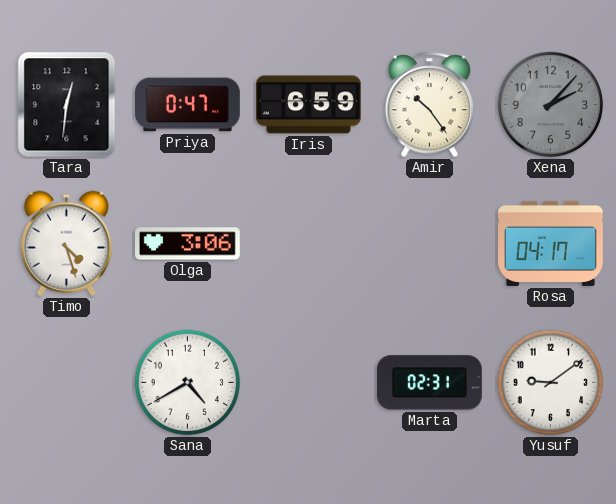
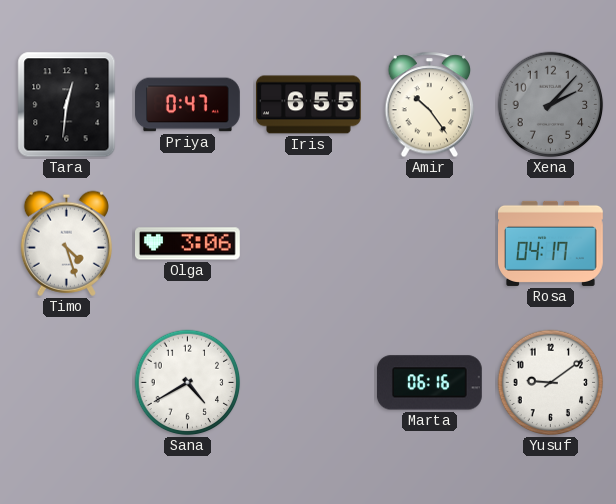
Iris: 6:59 -> 6:55
Marta: 02:31 -> 06:16
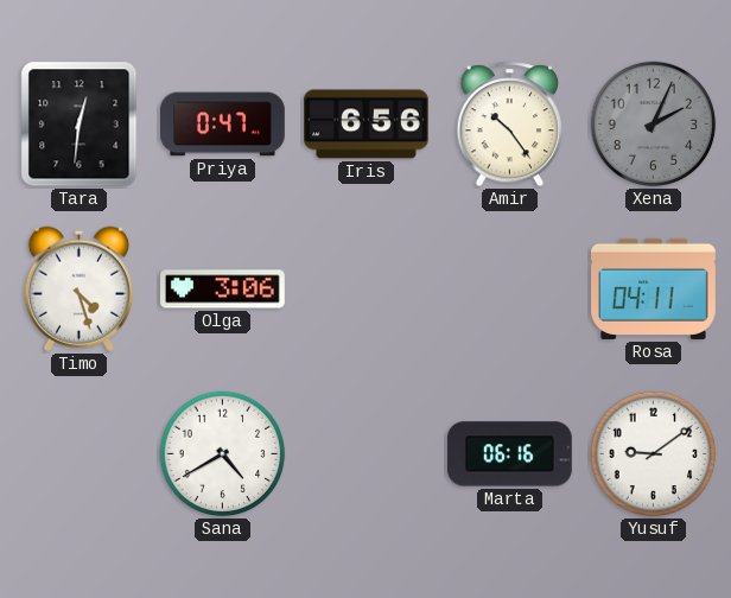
Iris: 6:55 -> 6:56
Xena: 2:07 -> 2:04
Rosa: 04:17 -> 04:11
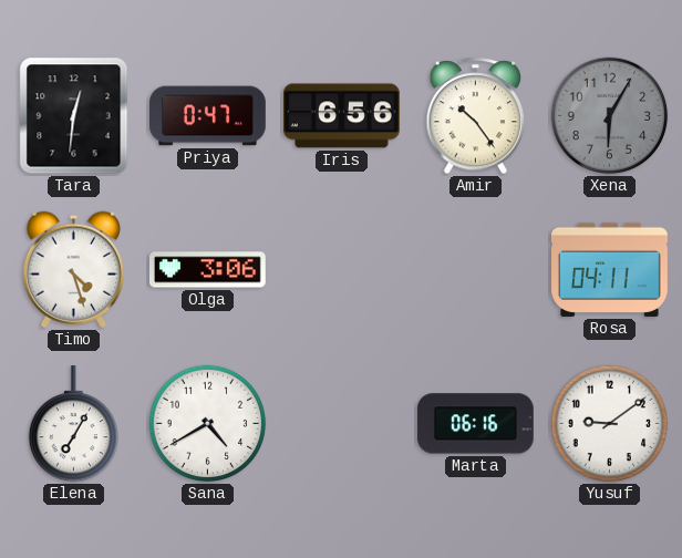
Xena: 2:04 -> 6:05
Elena: none -> 7:05
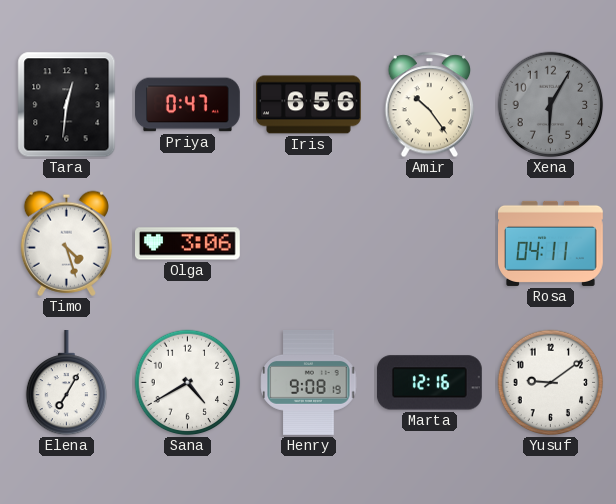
Henry: none -> 9:08
Marta: 06:16 -> 12:16
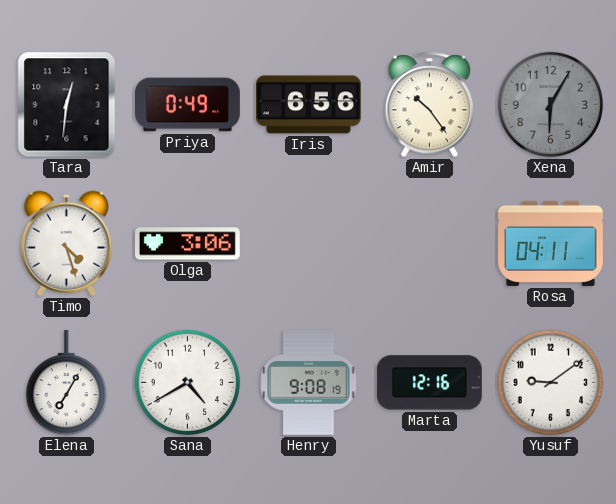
Priya: 0:47 -> 0:49
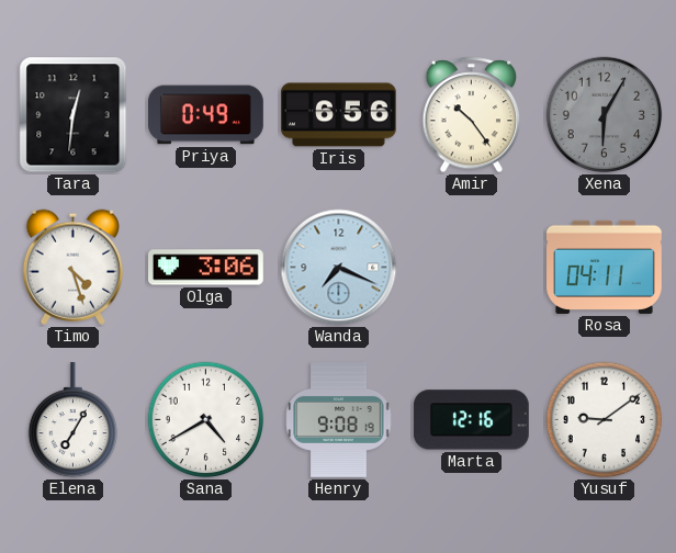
Wanda: none -> 7:19
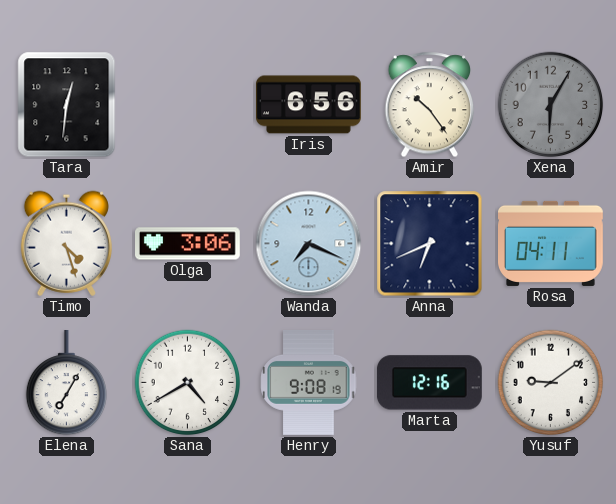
Priya: 0:49 -> none
Anna: none -> 6:41
